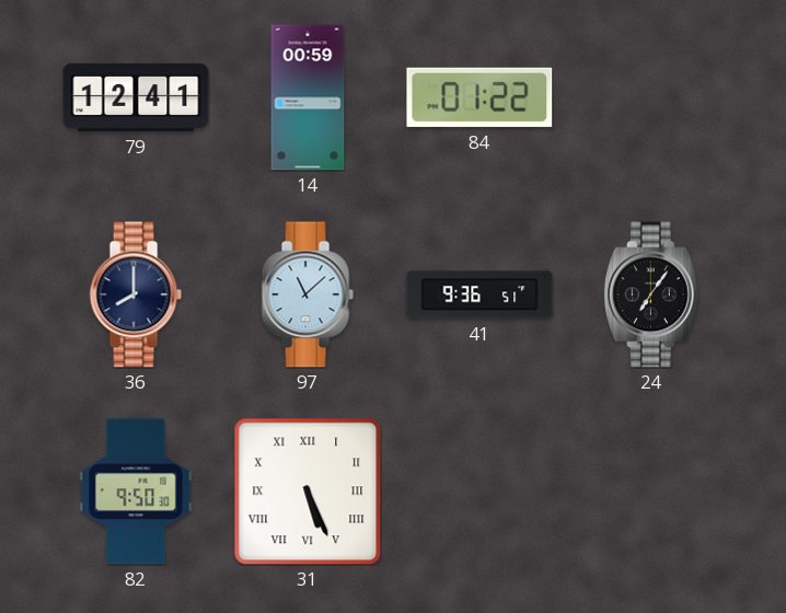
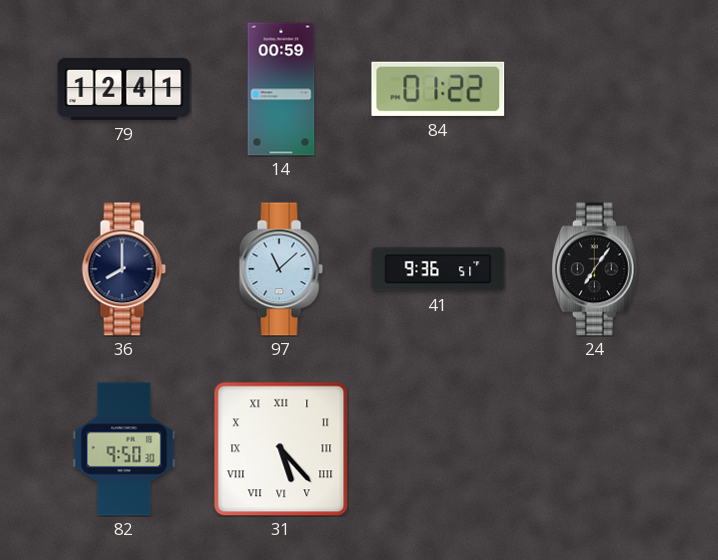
31: 5:26 -> 5:23
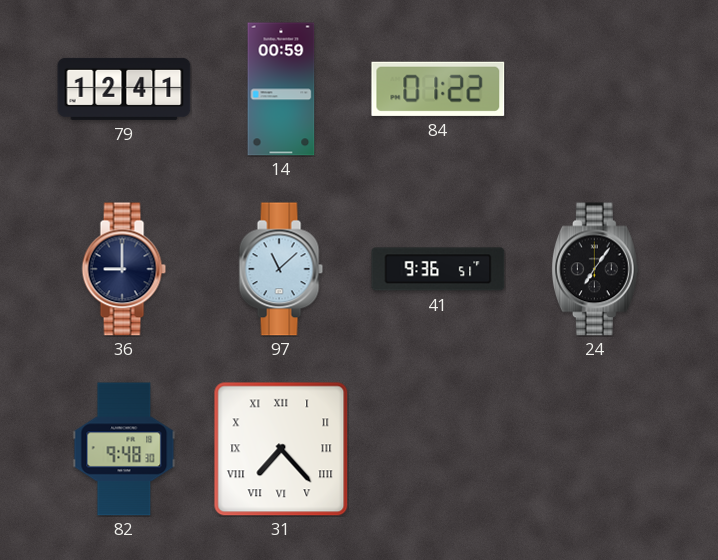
36: 8:00 -> 9:00
82: 9:50 -> 9:48
31: 5:23 -> 7:23
